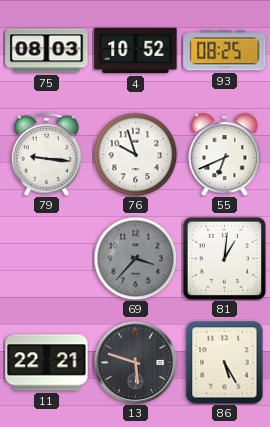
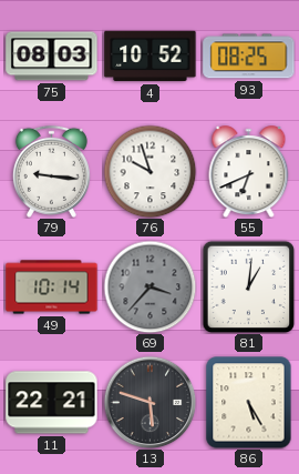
49: none -> 10:14
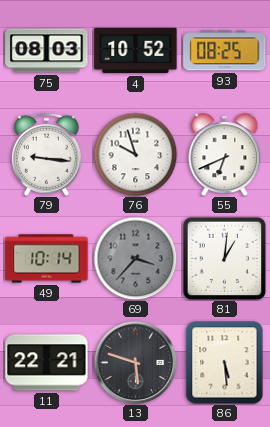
86: 5:25 -> 5:29
